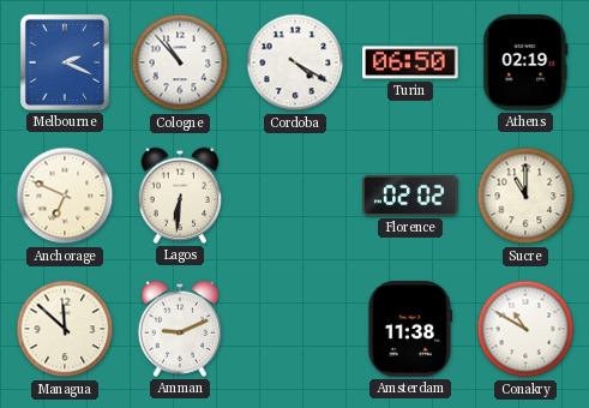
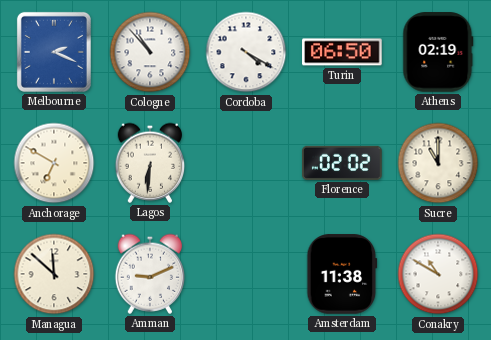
Anchorage: 6:49 -> 6:50
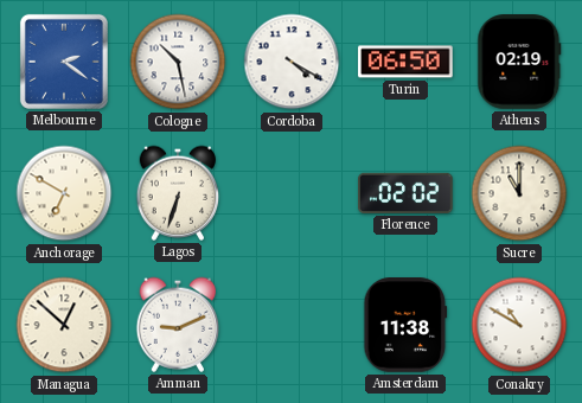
Melbourne: 2:19 -> 2:21
Cologne: 10:53 -> 10:28
Lagos: 6:31 -> 6:33
Managua: 11:52 -> 12:52
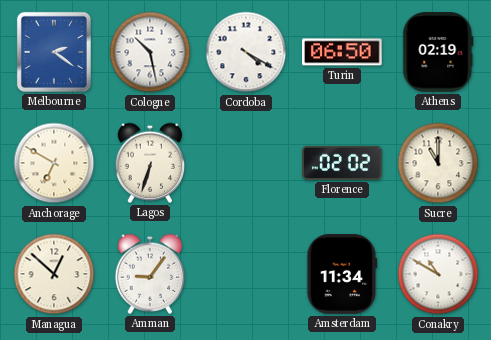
Amman: 9:11 -> 9:06
Amsterdam: 11:38 -> 11:34
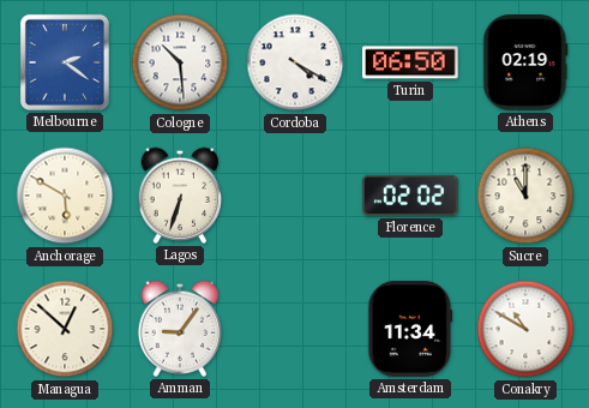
Cologne: 10:28 -> 10:29
Anchorage: 6:50 -> 5:50
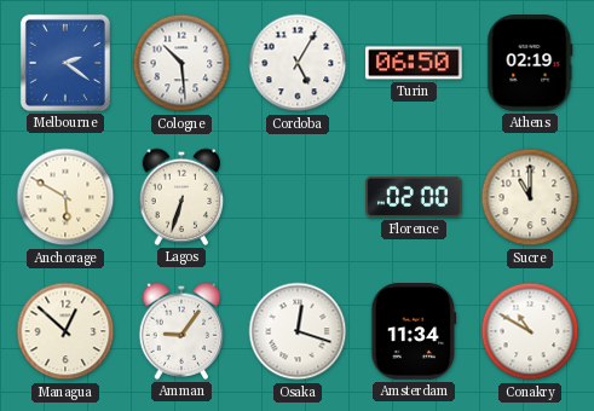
Cordoba: 4:20 -> 5:05
Florence: 02:02 -> 02:00
Osaka: none -> 12:18
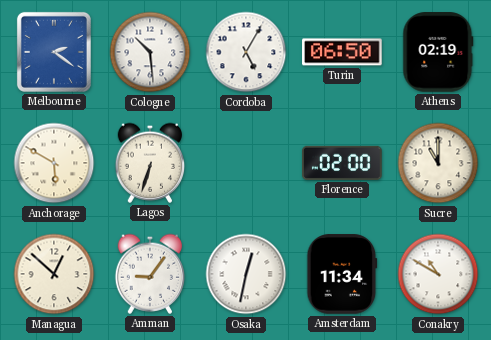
Osaka: 12:18 -> 12:32
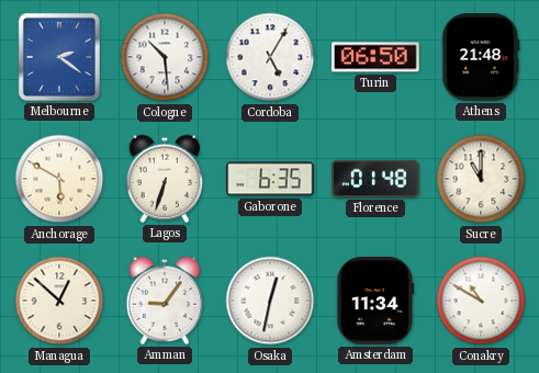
Athens: 02:19 -> 21:48
Gaborone: none -> 6:35
Florence: 02:00 -> 01:48
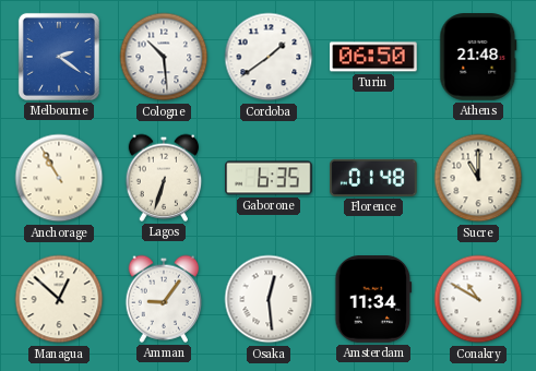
Cordoba: 5:05 -> 1:39
Anchorage: 5:50 -> 10:55
Osaka: 12:32 -> 12:29
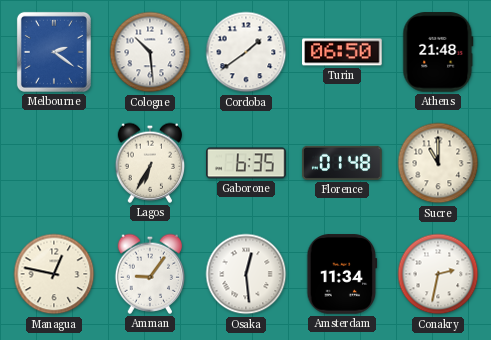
Anchorage: 10:55 -> none
Lagos: 6:33 -> 6:35
Managua: 12:52 -> 12:47
Conakry: 10:50 -> 2:32
